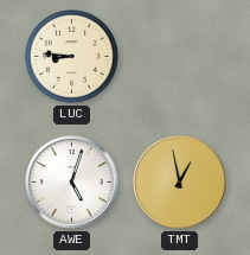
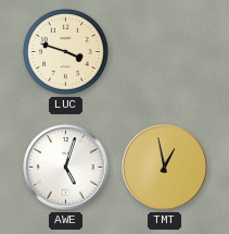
LUC: 8:46 -> 3:48
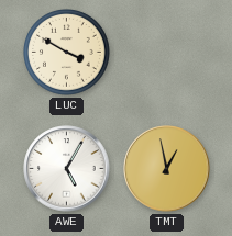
LUC: 3:48 -> 3:50
AWE: 5:03 -> 5:05
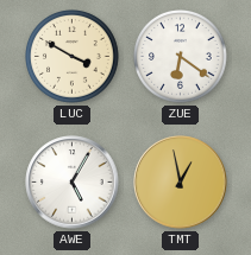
ZUE: none -> 6:21
